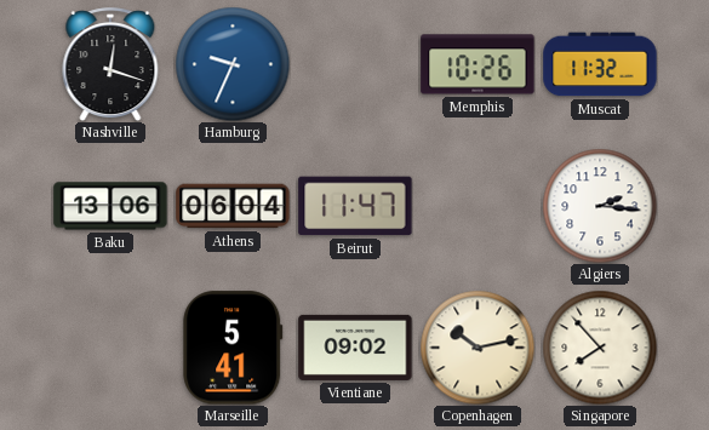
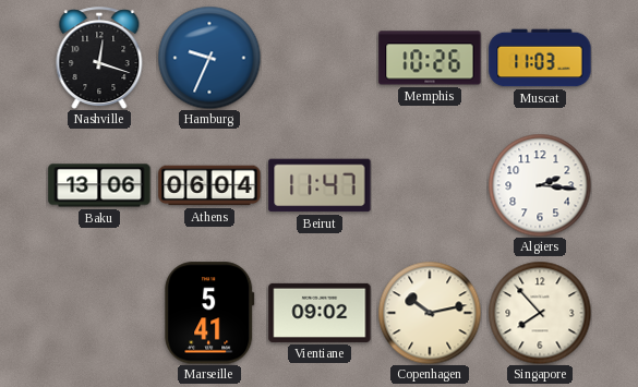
Muscat: 11:32 -> 11:03
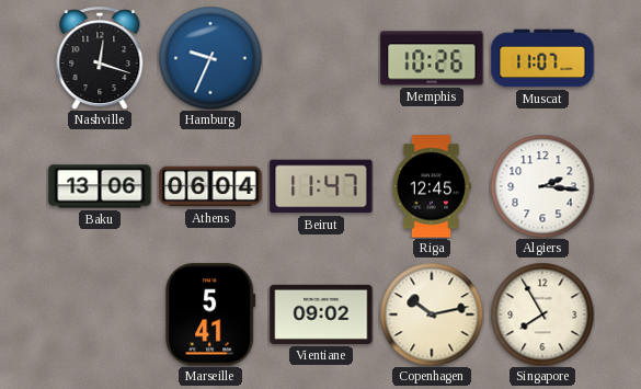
Muscat: 11:03 -> 11:07
Riga: none -> 12:45
Singapore: 7:53 -> 7:55
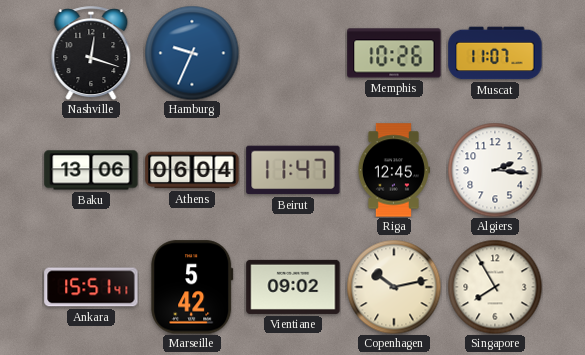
Ankara: none -> 15:51
Marseille: 5:41 -> 5:42
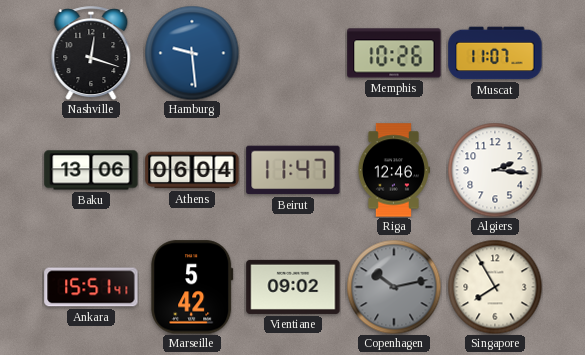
Hamburg: 9:34 -> 9:29
Riga: 12:45 -> 12:46
Copenhagen dial: cream -> grey
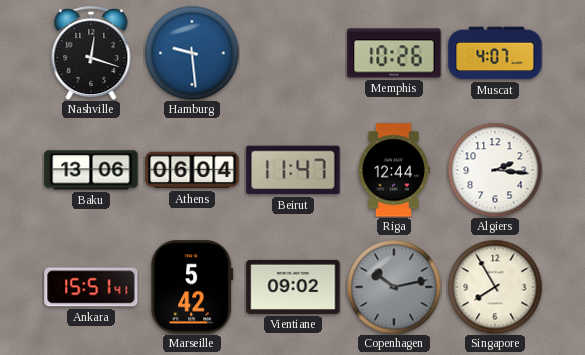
Muscat: 11:07 -> 4:07
Riga: 12:46 -> 12:44
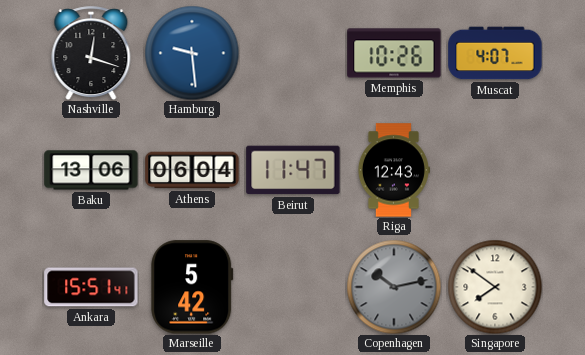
Riga: 12:44 -> 12:43
Algiers: 2:16 -> none
Vientiane: 09:02 -> none
Singapore: 7:55 -> 7:51
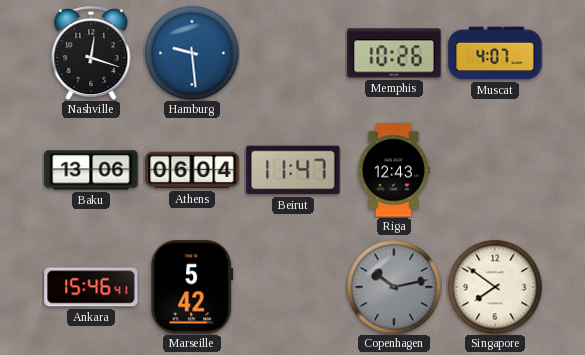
Ankara: 15:51 -> 15:46
